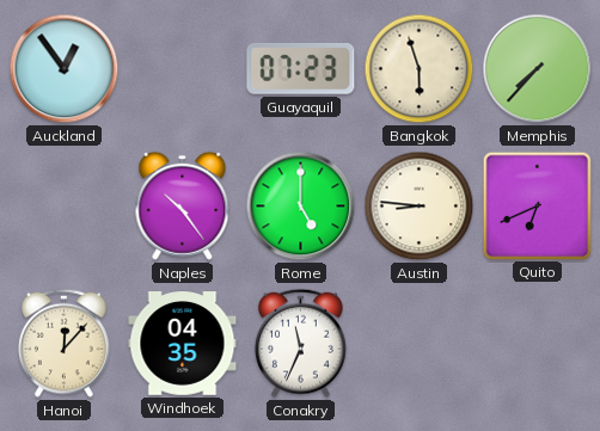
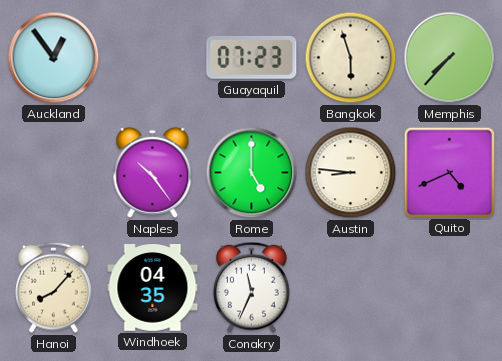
Quito: 6:41 -> 4:41
Hanoi: 12:07 -> 8:07
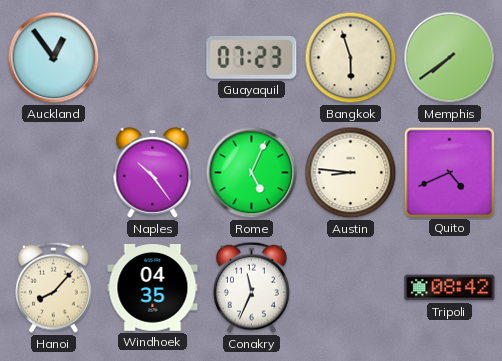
Memphis: 7:37 -> 7:39
Rome: 5:00 -> 5:04
Tripoli: none -> 08:42
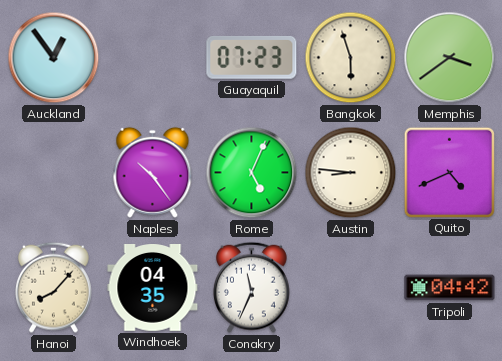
Memphis: 7:39 -> 3:39
Tripoli: 08:42 -> 04:42
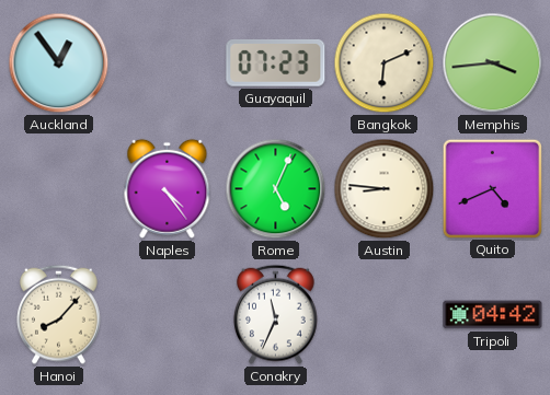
Bangkok: 5:57 -> 6:11
Memphis: 3:39 -> 3:44
Naples: 10:24 -> 4:24
Windhoek: 04:35 -> none
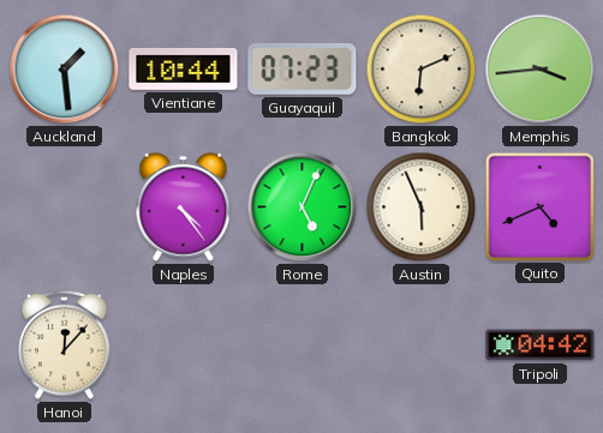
Auckland: 12:54 -> 1:29
Vientiane: none -> 10:44
Austin: 8:46 -> 5:56
Hanoi: 8:07 -> 12:07
Conakry: 11:34 -> none
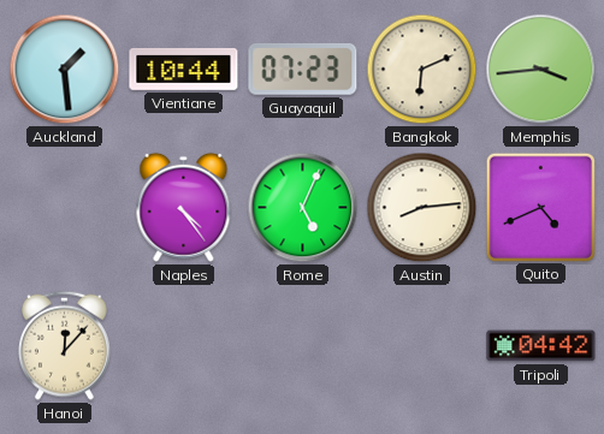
Austin: 5:56 -> 8:14
